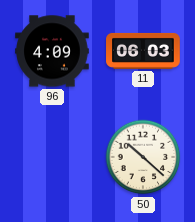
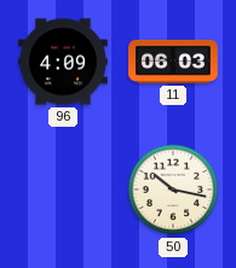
50: 10:22 -> 10:17
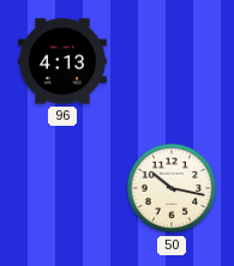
96: 4:09 -> 4:13
11: 06:03 -> none
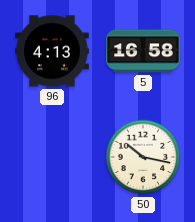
5: none -> 16:58
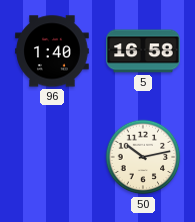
96: 4:13 -> 1:40
50: 10:17 -> 10:13
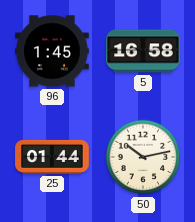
96: 1:40 -> 1:45
25: none -> 01:44
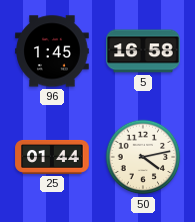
50: 10:13 -> 4:13
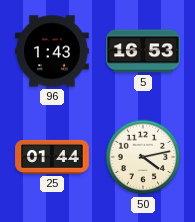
96: 1:45 -> 1:43
5: 16:58 -> 16:53
